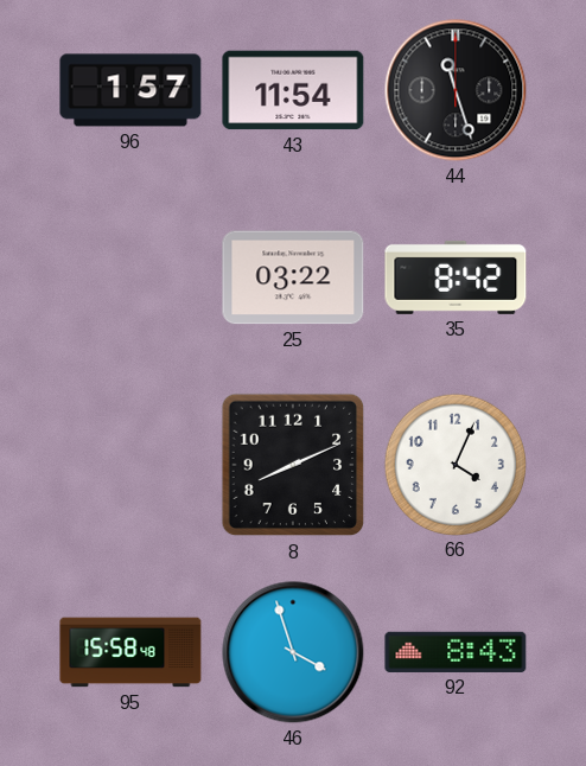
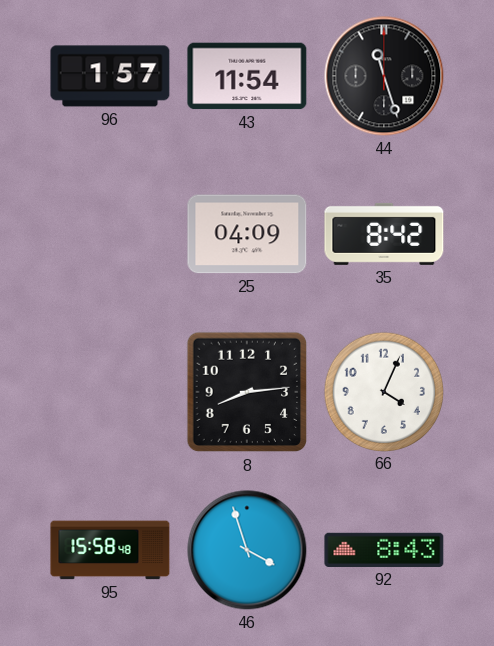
25: 03:22 -> 04:09
8: 8:11 -> 8:14
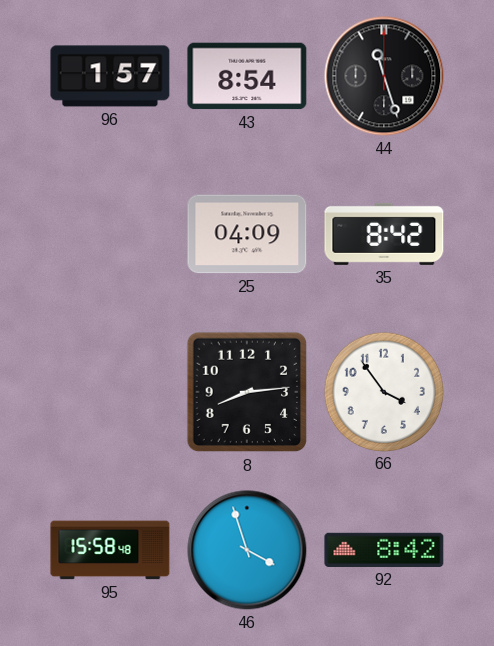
43: 11:54 -> 8:54
66: 4:04 -> 3:54
92: 8:43 -> 8:42
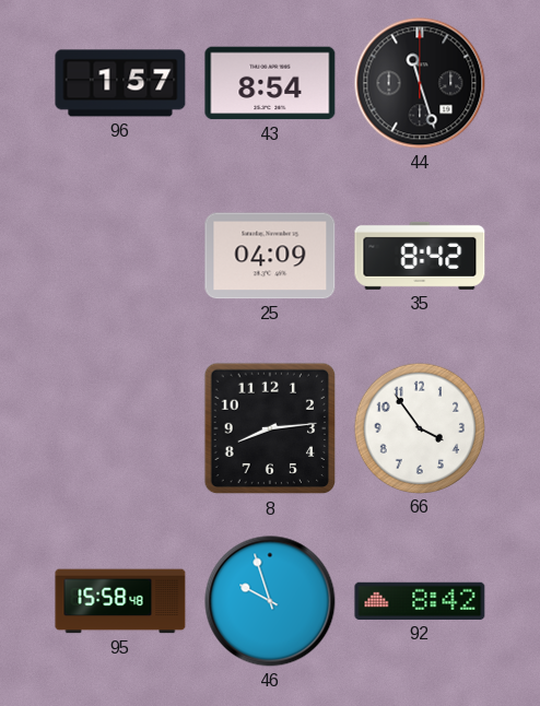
46: 3:57 -> 9:57
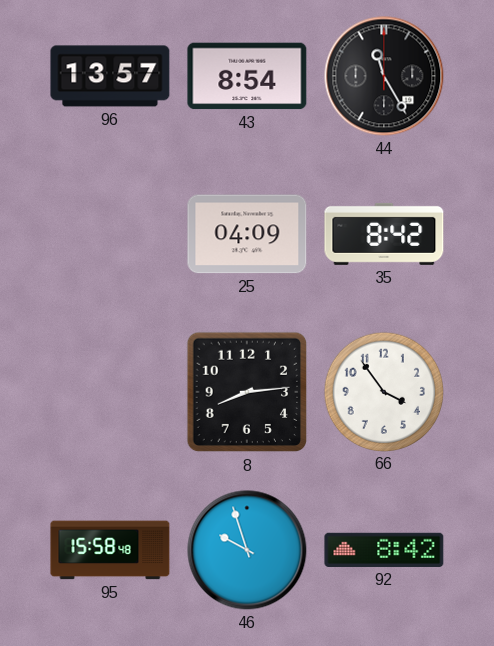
96: 1:57 -> 13:57
44: 11:27 -> 11:25
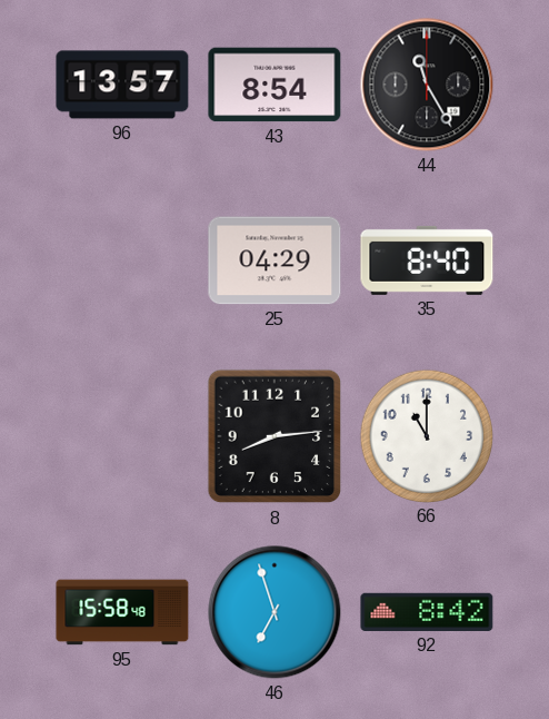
25: 04:09 -> 04:29
35: 8:42 -> 8:40
66: 3:54 -> 11:00
46: 9:57 -> 6:57
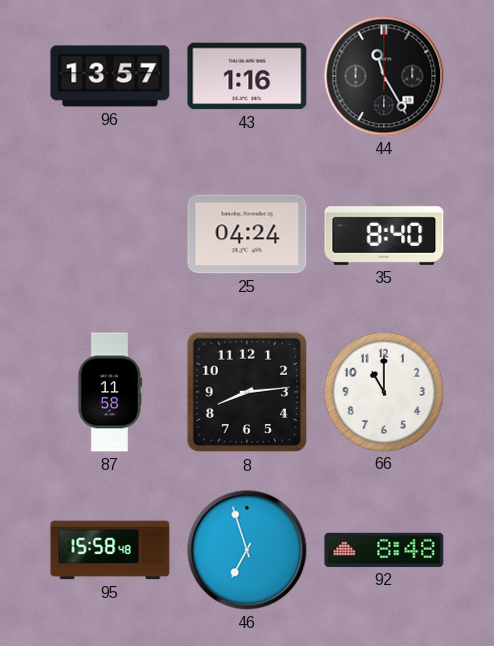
43: 8:54 -> 1:16
25: 04:29 -> 04:24
87: none -> 11:58
92: 8:42 -> 8:48
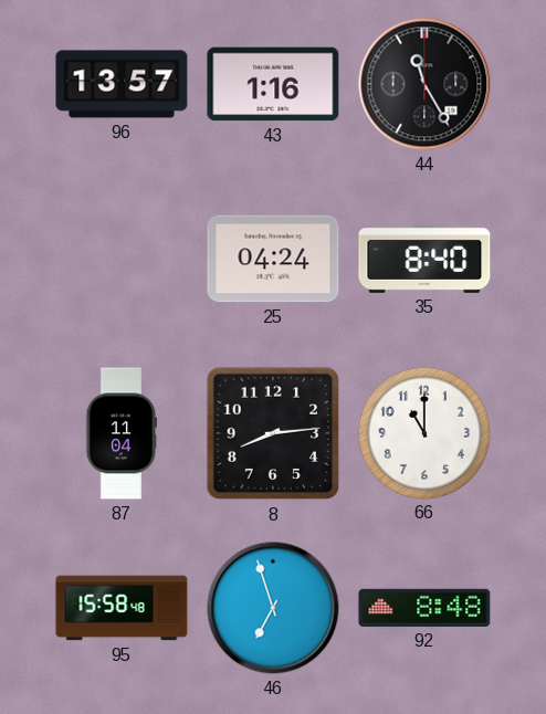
87: 11:58 -> 11:04
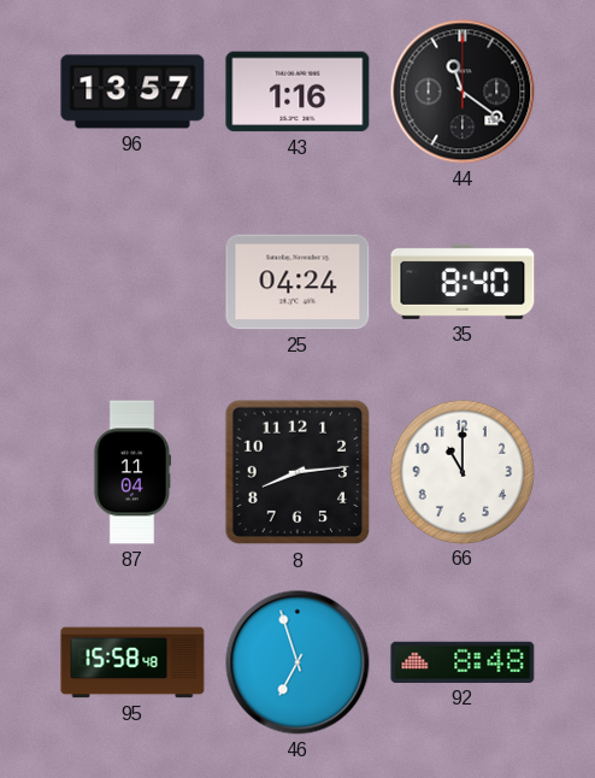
44: 11:25 -> 11:21
